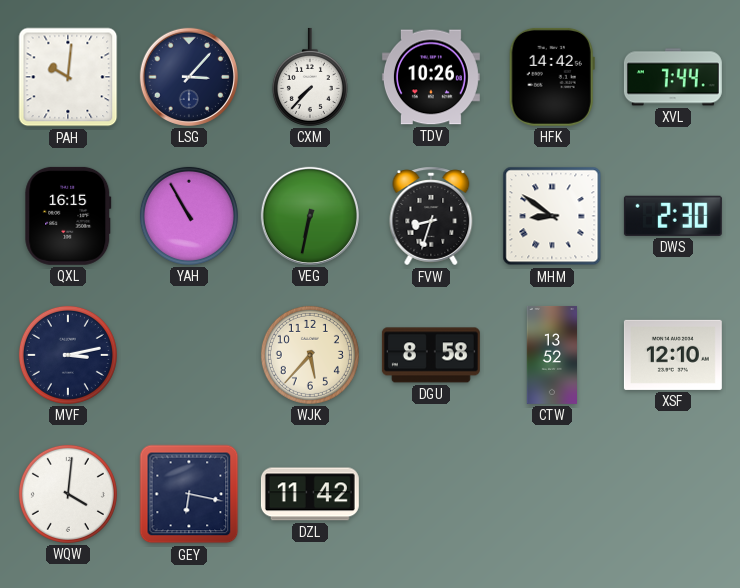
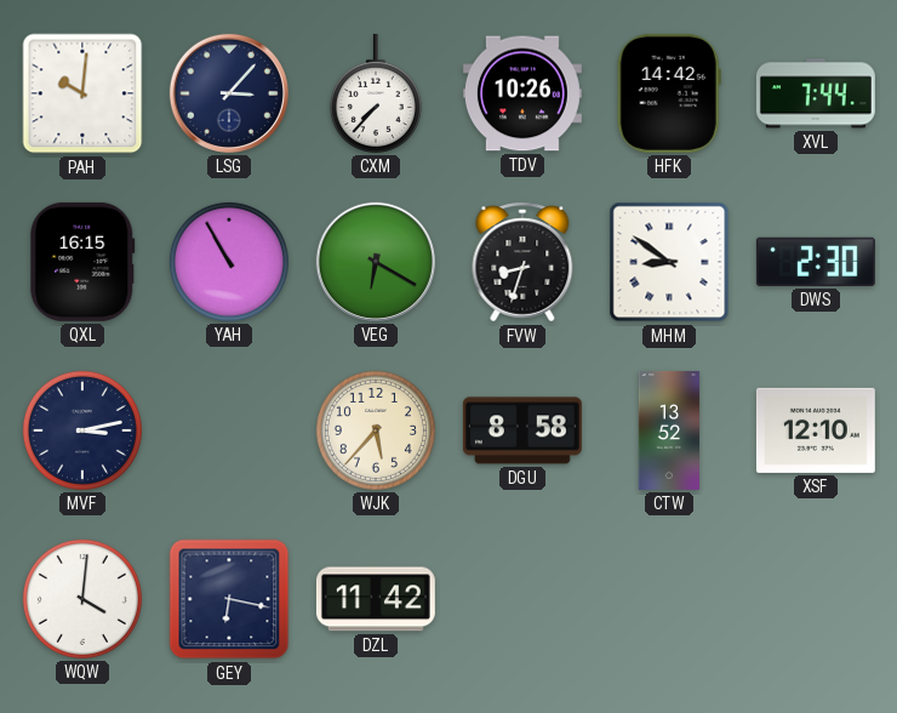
VEG: 6:32 -> 6:20
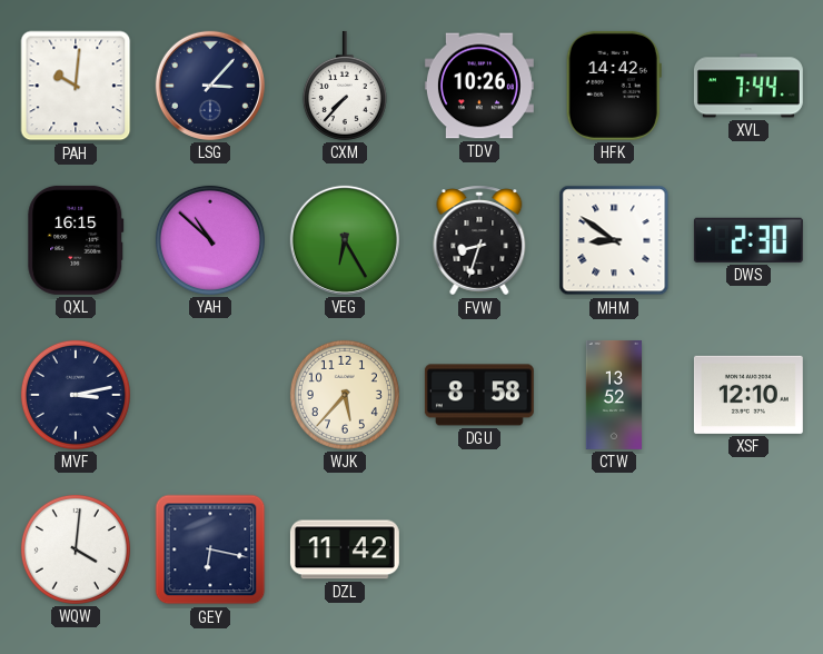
YAH: 10:55 -> 10:52
VEG: 6:20 -> 6:25
